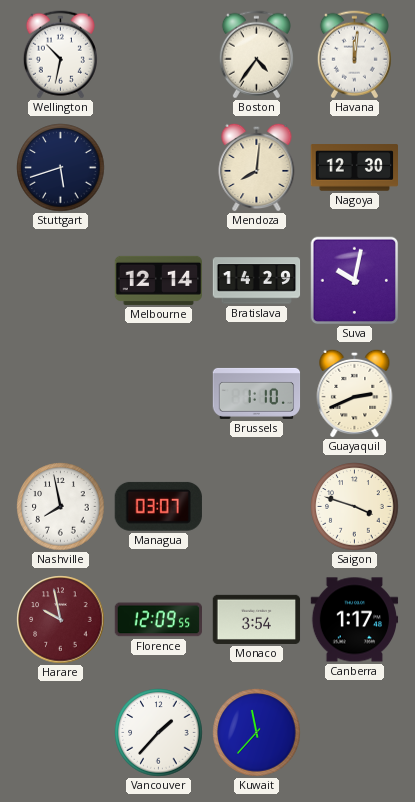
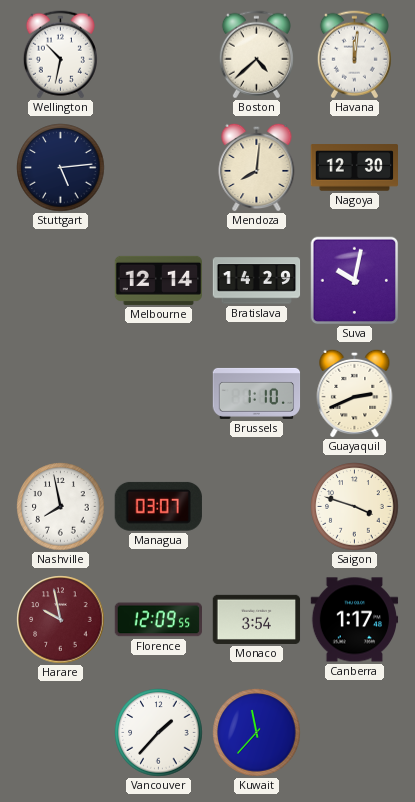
Boston: 4:36 -> 4:38
Stuttgart: 5:42 -> 5:14
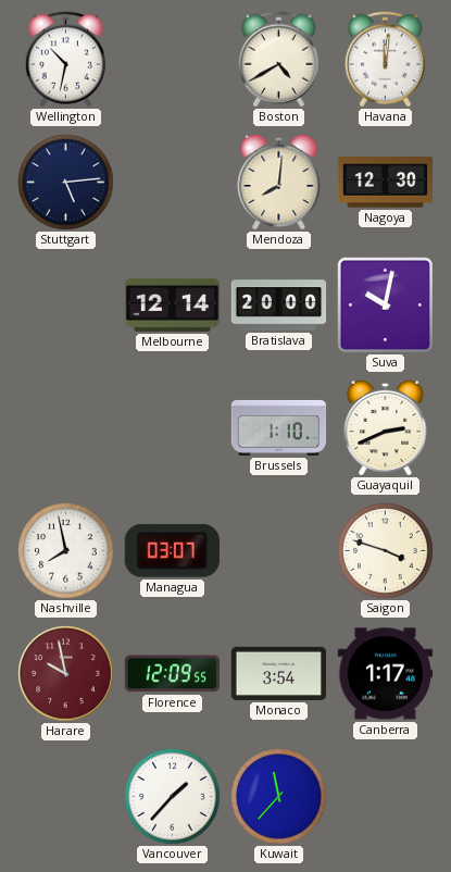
Boston: 4:38 -> 4:40
Bratislava: 14:29 -> 20:00
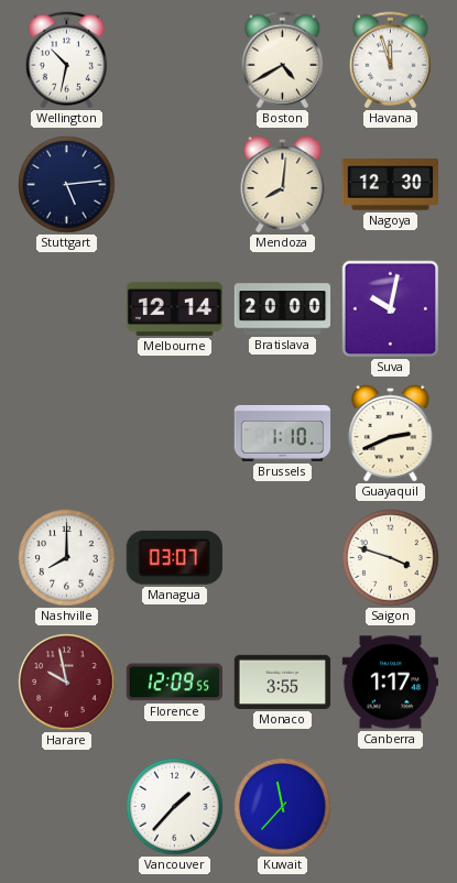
Havana: 12:01 -> 11:57
Nashville: 7:58 -> 8:00
Monaco: 3:54 -> 3:55
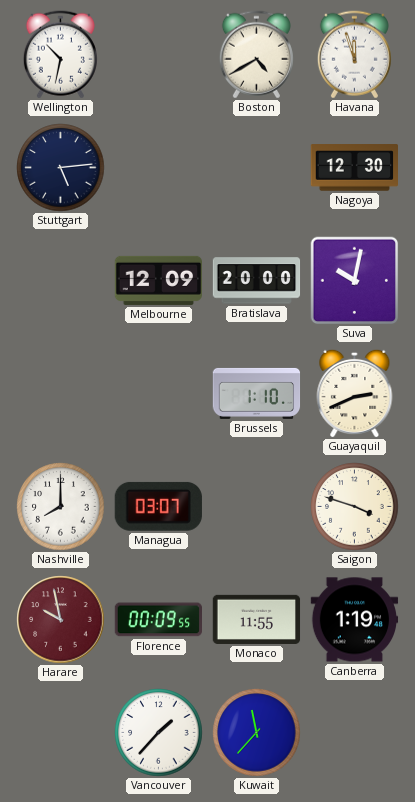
Mendoza: 8:01 -> none
Melbourne: 12:14 -> 12:09
Florence: 12:09 -> 00:09
Monaco: 3:55 -> 11:55
Canberra: 1:17 -> 1:19
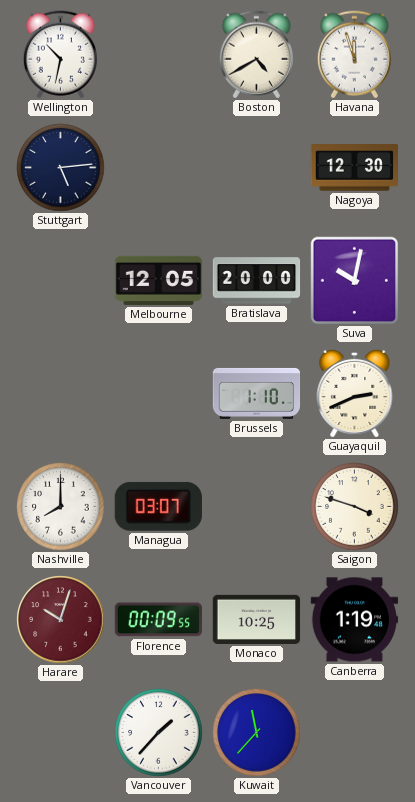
Melbourne: 12:09 -> 12:05
Harare: 9:58 -> 10:03
Monaco: 11:55 -> 10:25
